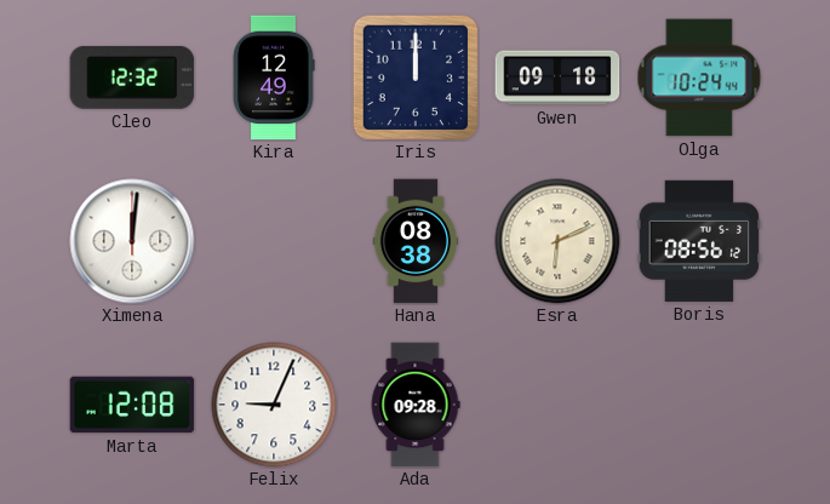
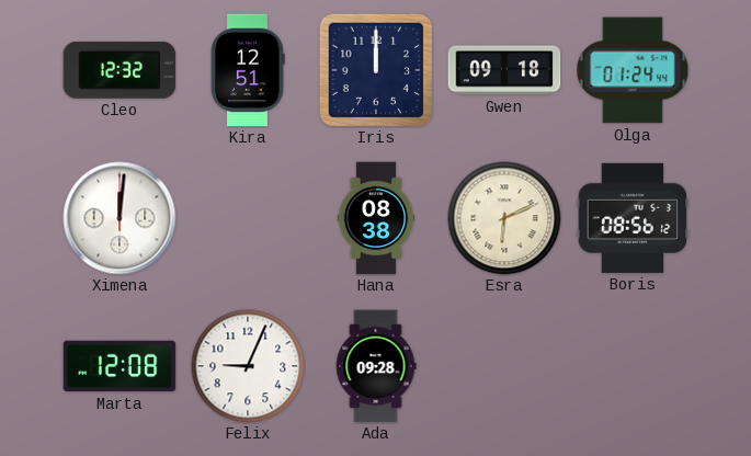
Kira: 12:49 -> 12:51
Olga: 10:24 -> 01:24
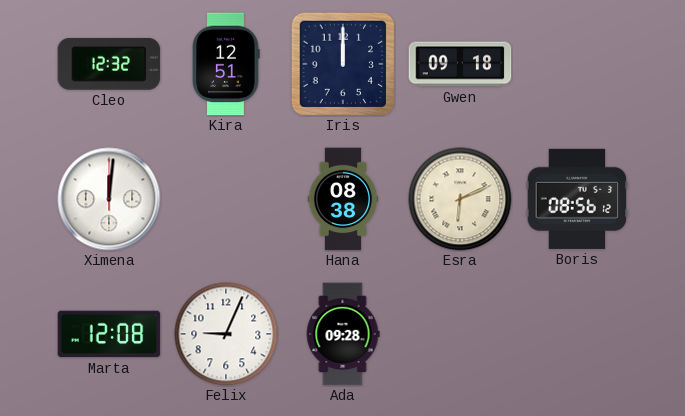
Olga: 01:24 -> none
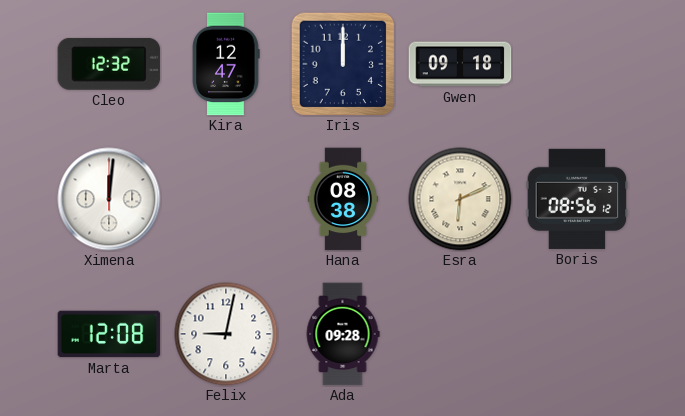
Kira: 12:51 -> 12:47
Felix: 9:04 -> 9:02
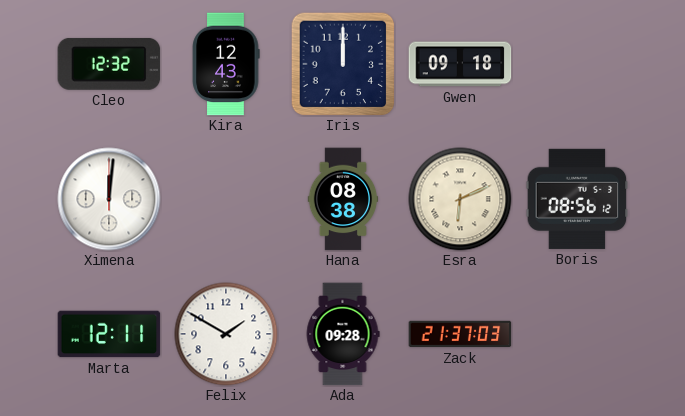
Kira: 12:47 -> 12:43
Marta: 12:08 -> 12:11
Felix: 9:02 -> 1:50
Zack: none -> 21:37
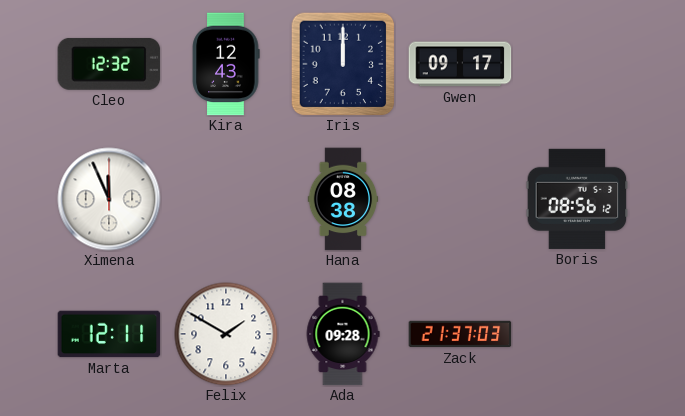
Gwen: 09:18 -> 09:17
Ximena: 12:01 -> 11:56
Esra: 6:11 -> none
